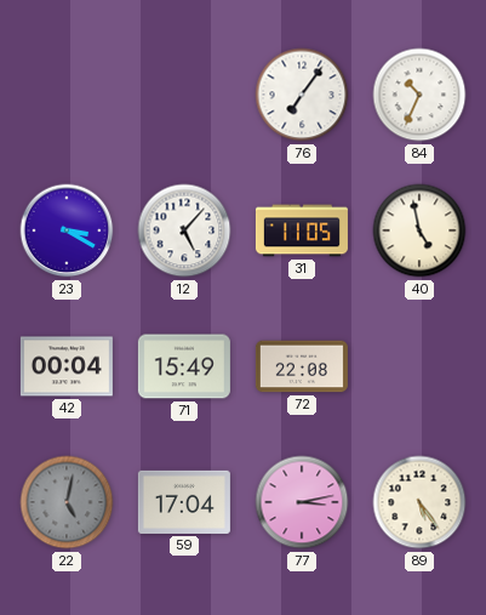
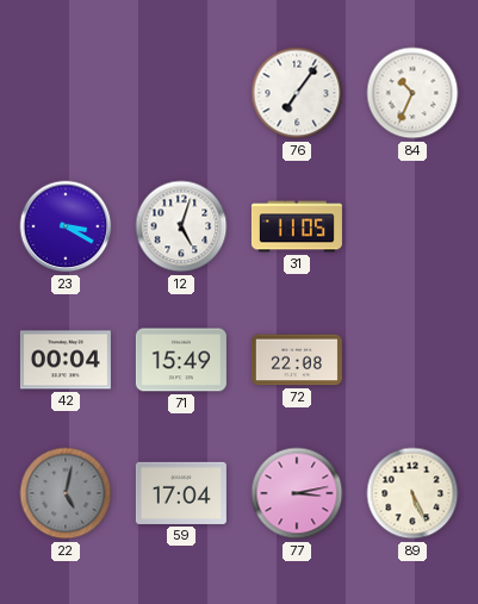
12: 5:07 -> 5:03
40: 4:58 -> none
89: 5:24 -> 5:26
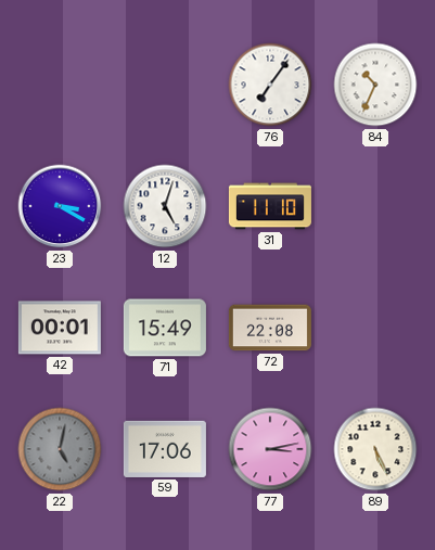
31: 11:05 -> 11:10
42: 00:04 -> 00:01
59: 17:04 -> 17:06
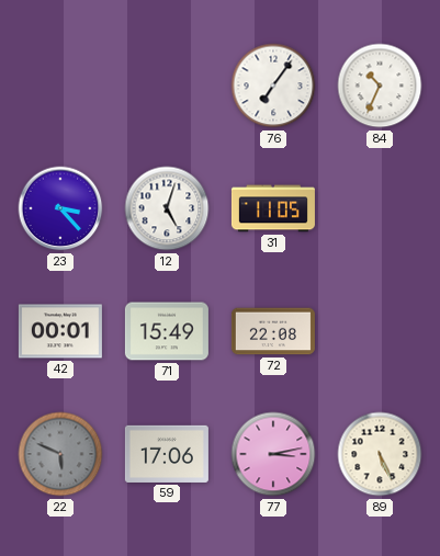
23: 3:20 -> 3:23
31: 11:10 -> 11:05
22: 5:02 -> 5:49
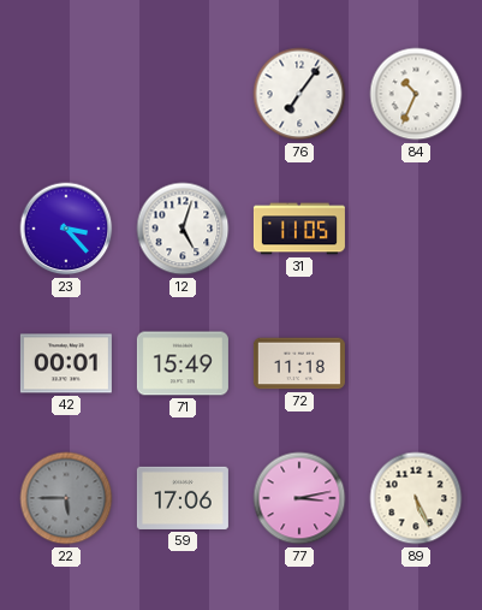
72: 22:08 -> 11:18
22: 5:49 -> 5:45
